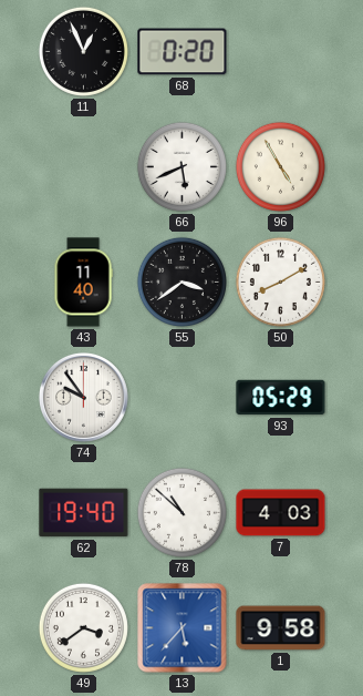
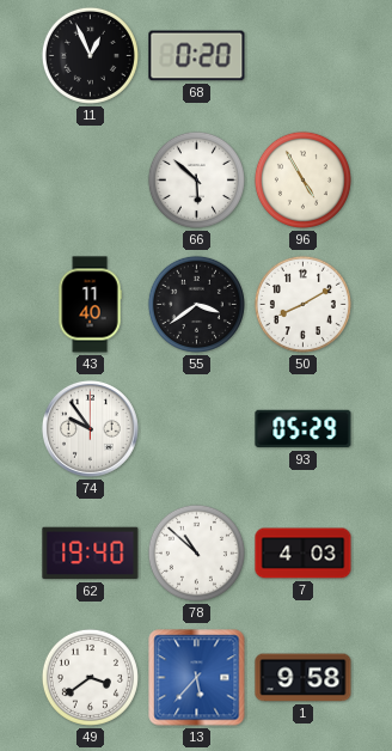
66: 5:41 -> 5:52
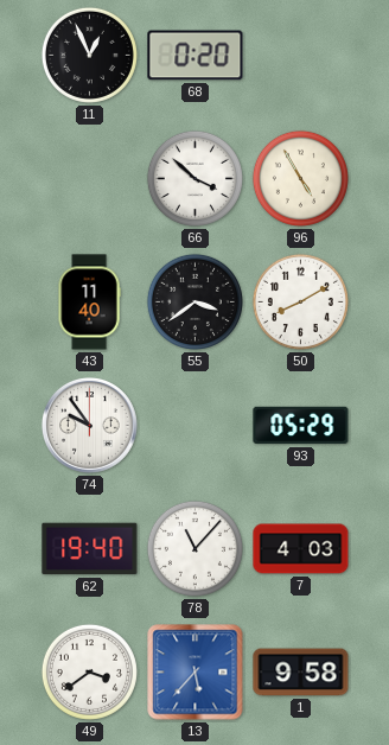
66: 5:52 -> 3:52
78: 10:52 -> 11:07
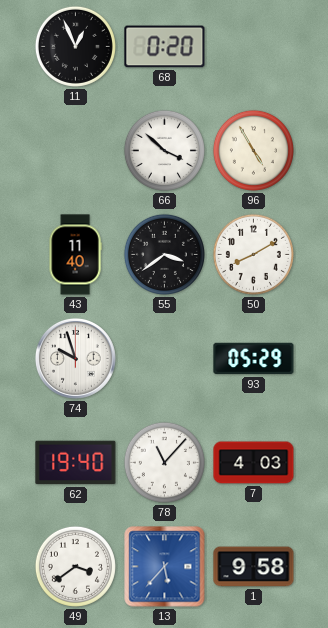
74: 9:54 -> 9:57
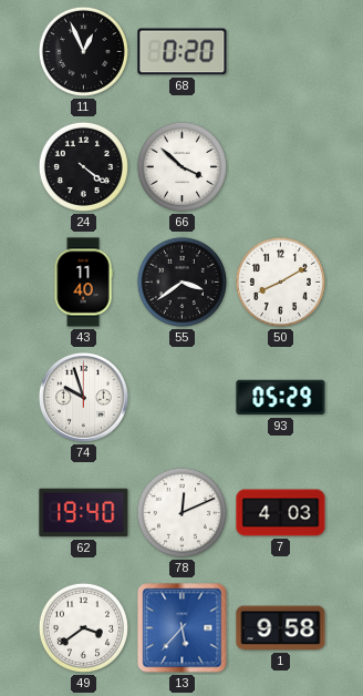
24: none -> 4:21
96: 4:55 -> none
78: 11:07 -> 12:11
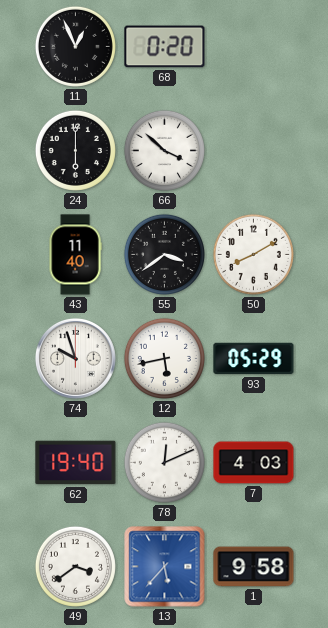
24: 4:21 -> 6:00
12: none -> 5:43
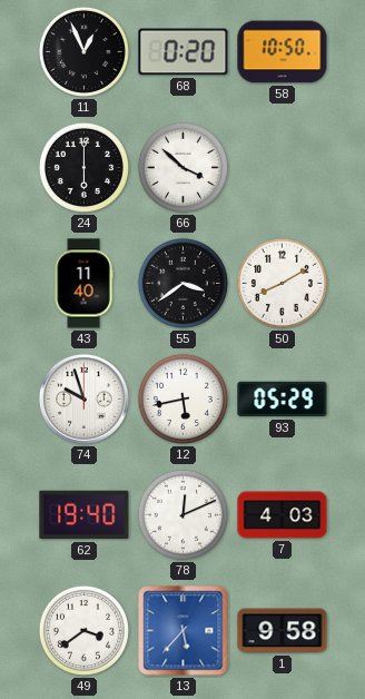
58: none -> 10:50
